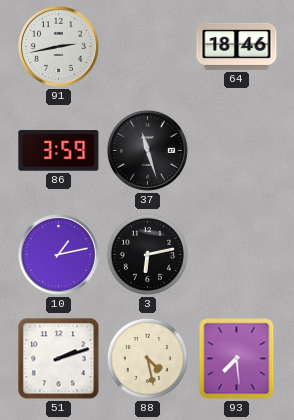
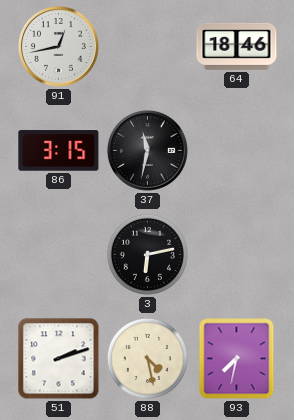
91: 2:43 -> 12:43
86: 3:59 -> 3:15
37: 11:27 -> 11:32
10: 1:13 -> none
93: 7:29 -> 7:32
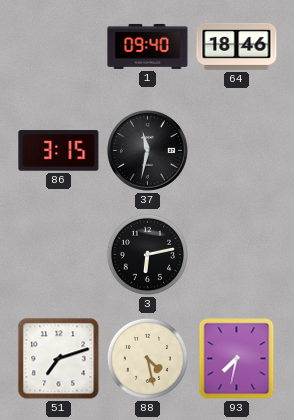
91: 12:43 -> none
1: none -> 09:40
51: 2:12 -> 7:12
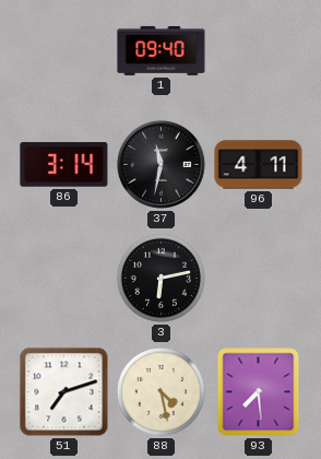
64: 18:46 -> none
86: 3:15 -> 3:14
96: none -> 4:11
93: 7:32 -> 7:29
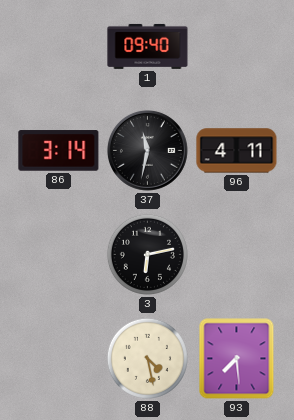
51: 7:12 -> none
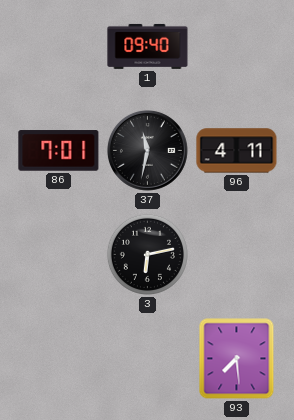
86: 3:14 -> 7:01
88: 4:28 -> none
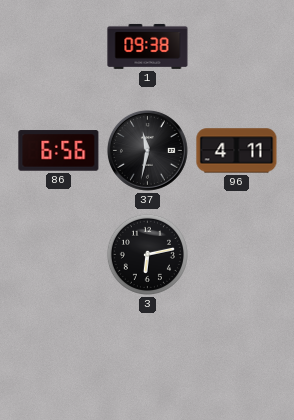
1: 09:40 -> 09:38
86: 7:01 -> 6:56
93: 7:29 -> none
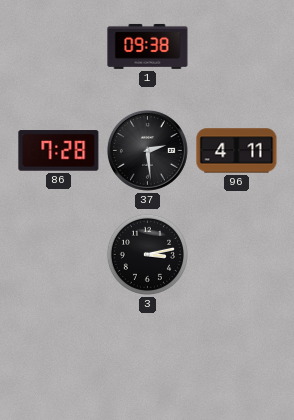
86: 6:56 -> 7:28
37: 11:32 -> 2:29
3: 6:13 -> 3:13
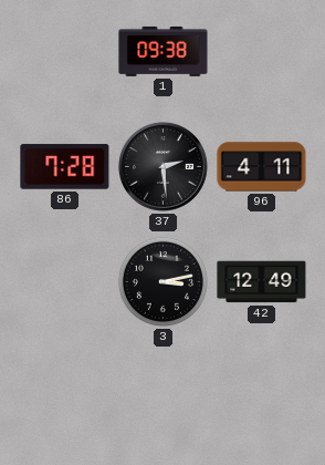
42: none -> 12:49
